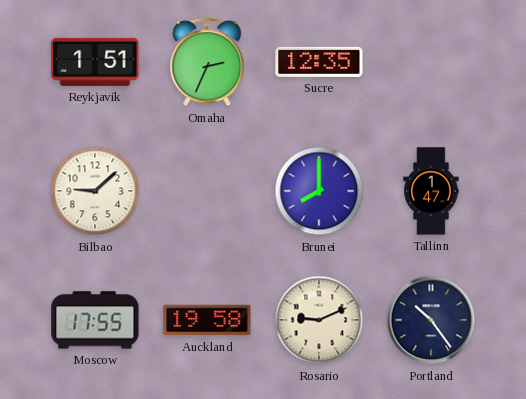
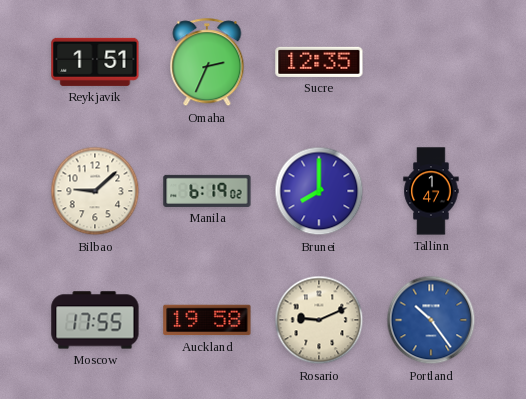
Manila: none -> 6:19
Portland dial: navy -> blue
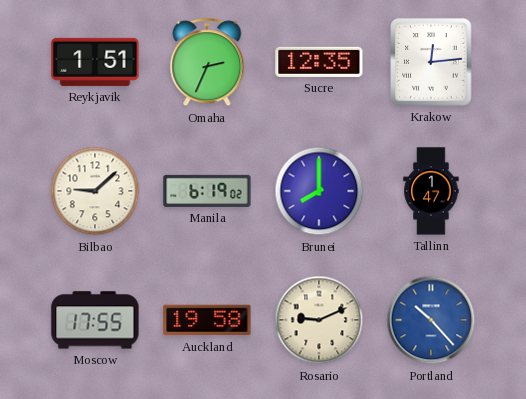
Krakow: none -> 12:14
Portland: 10:24 -> 10:23
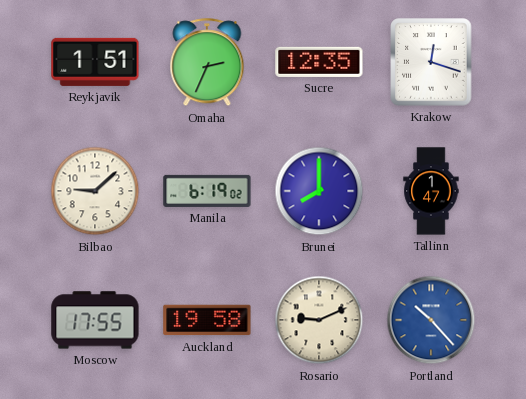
Krakow: 12:14 -> 12:18
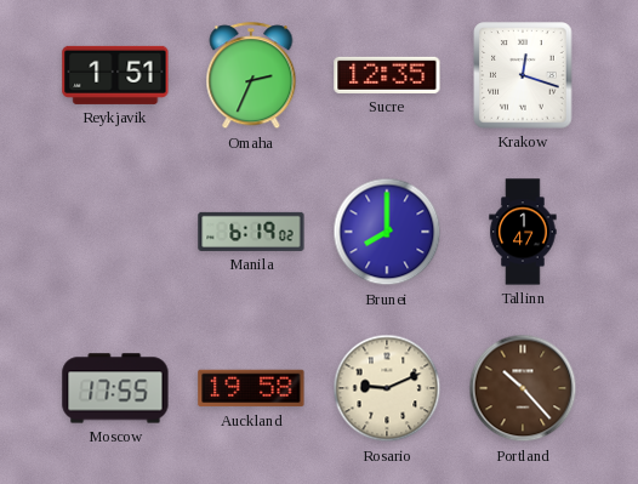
Bilbao: 9:08 -> none
Portland dial: blue -> brown
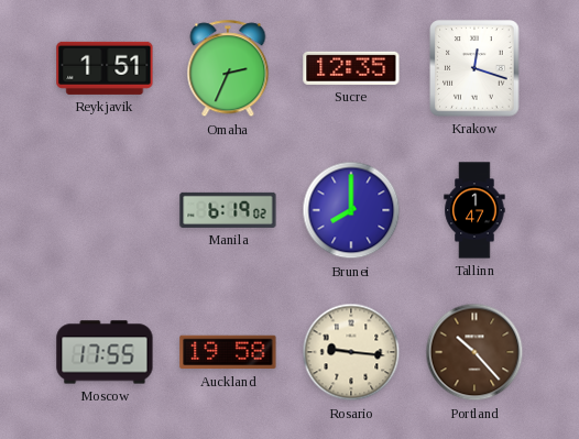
Rosario: 9:11 -> 9:16
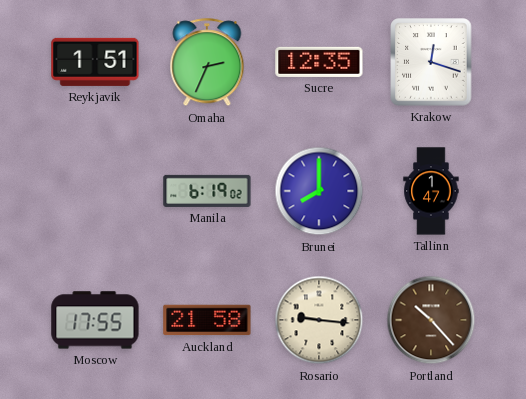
Auckland: 19:58 -> 21:58
